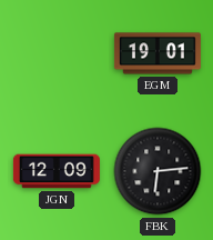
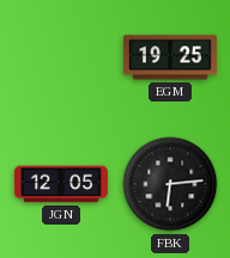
EGM: 19:01 -> 19:25
JGN: 12:09 -> 12:05
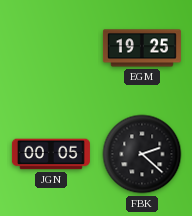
JGN: 12:05 -> 00:05
FBK: 6:14 -> 2:22
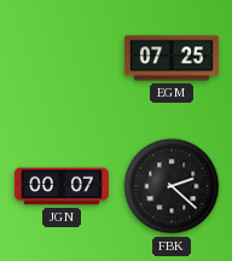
EGM: 19:25 -> 07:25
JGN: 00:05 -> 00:07
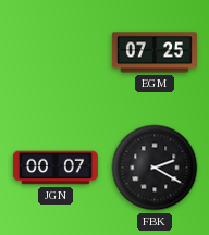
FBK: 2:22 -> 2:20
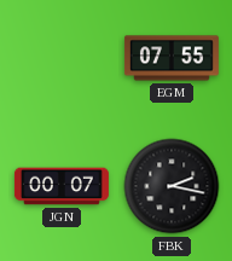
EGM: 07:25 -> 07:55
FBK: 2:20 -> 2:17
